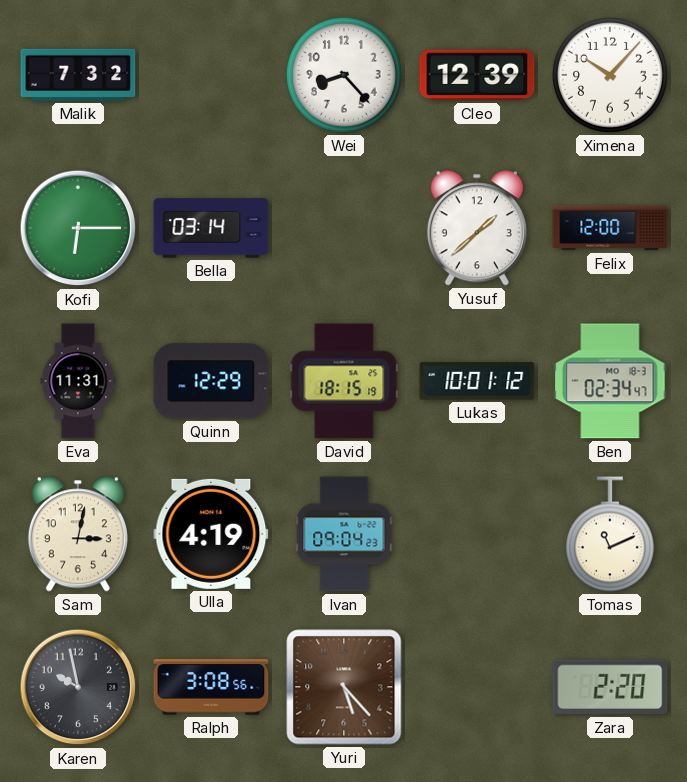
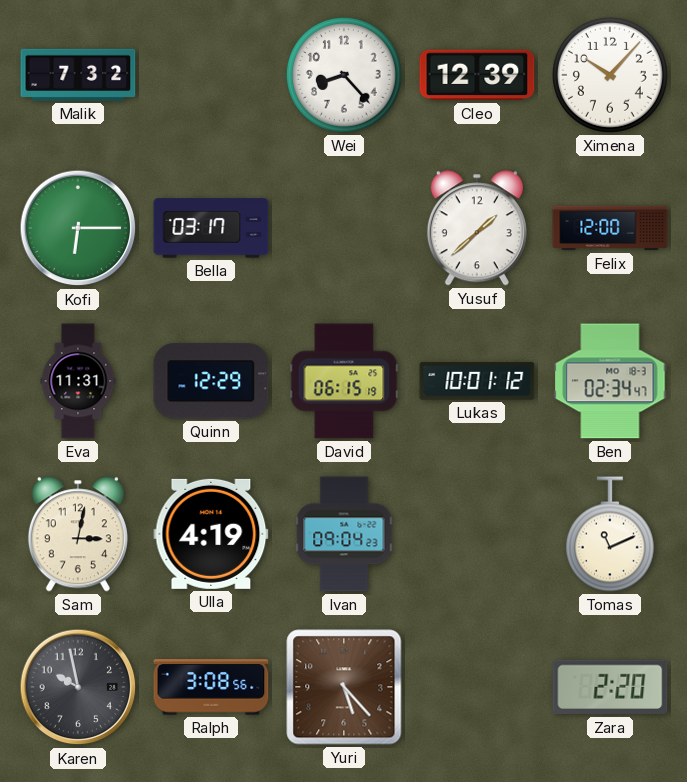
Bella: 03:14 -> 03:17
David: 18:15 -> 06:15
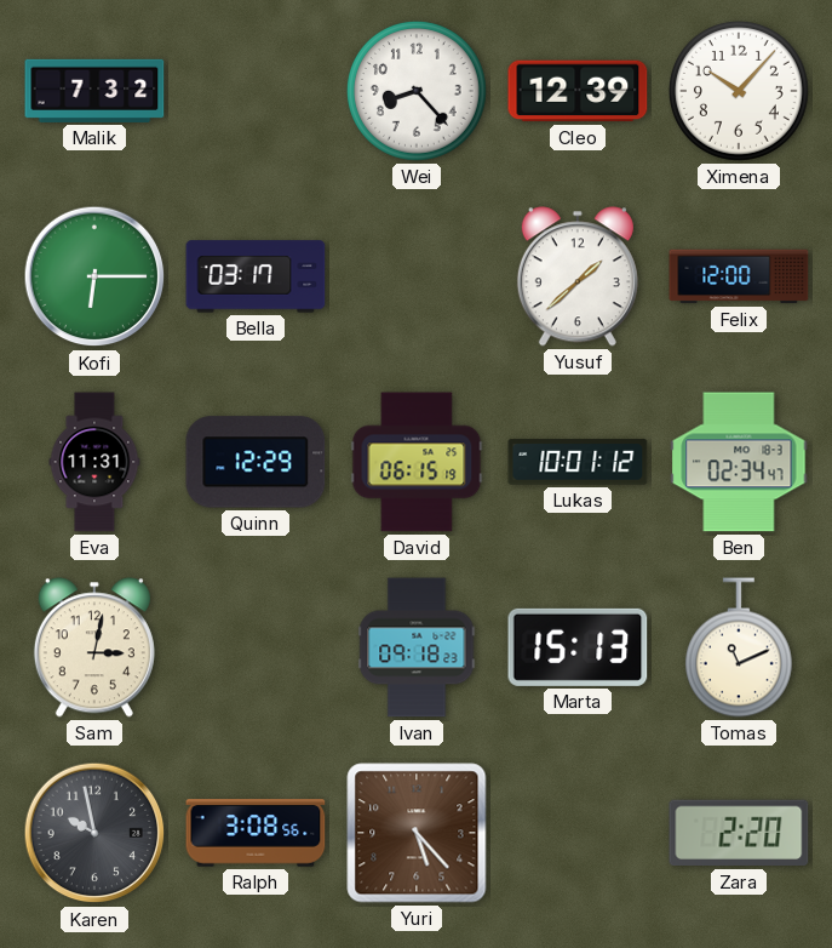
Ulla: 4:19 -> none
Ivan: 09:04 -> 09:18
Marta: none -> 15:13
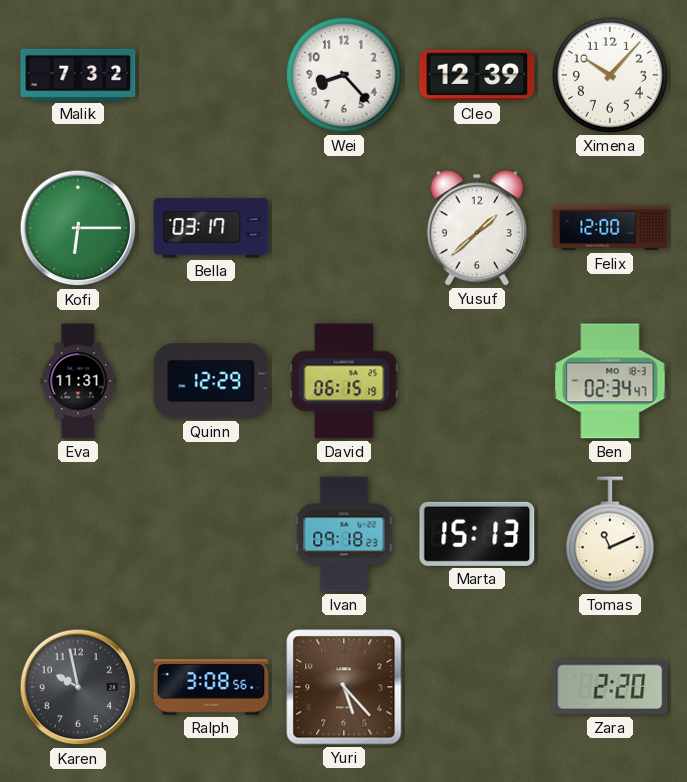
Lukas: 10:01 -> none
Sam: 3:02 -> none
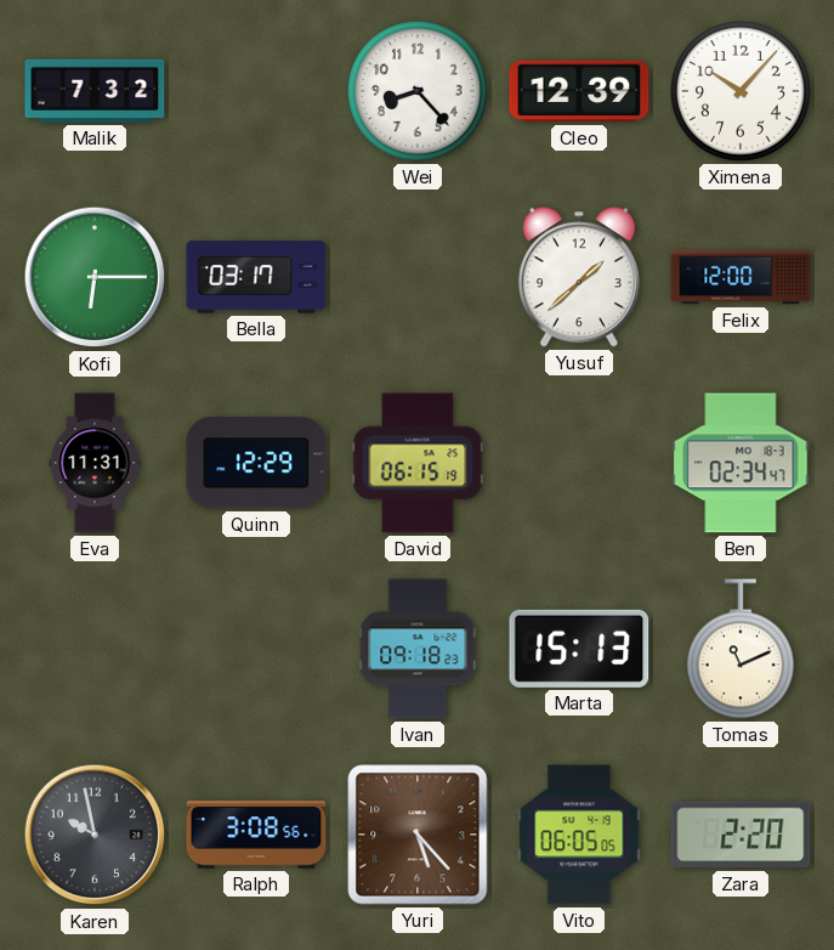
Vito: none -> 06:05
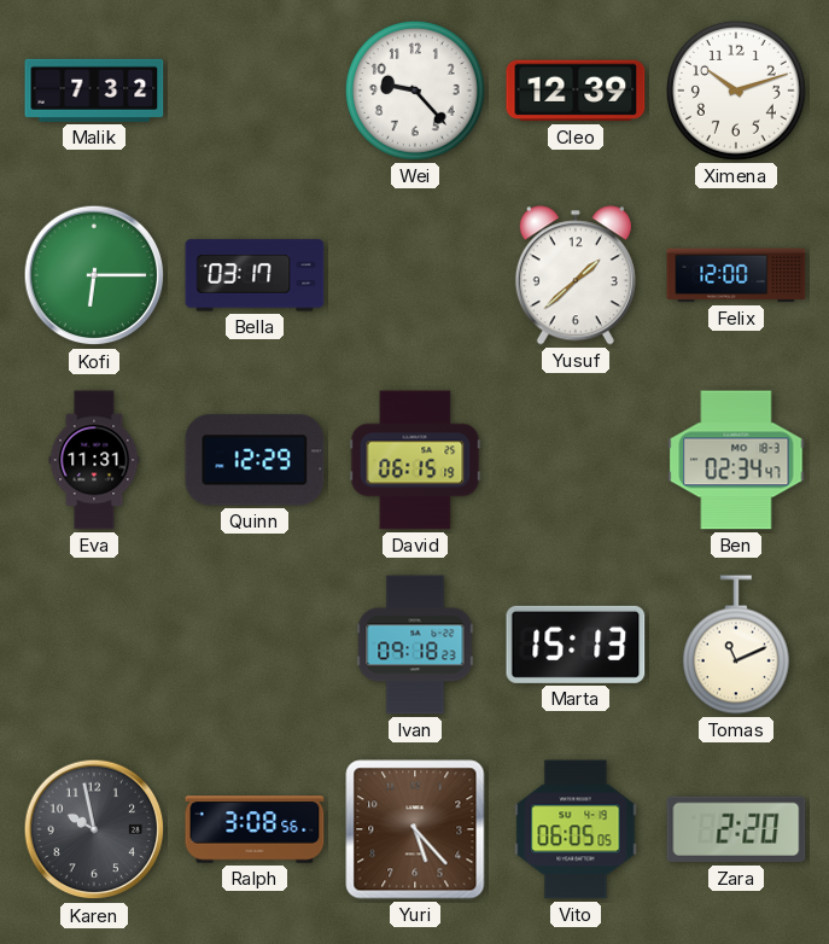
Wei: 8:23 -> 9:23
Ximena: 10:07 -> 10:12
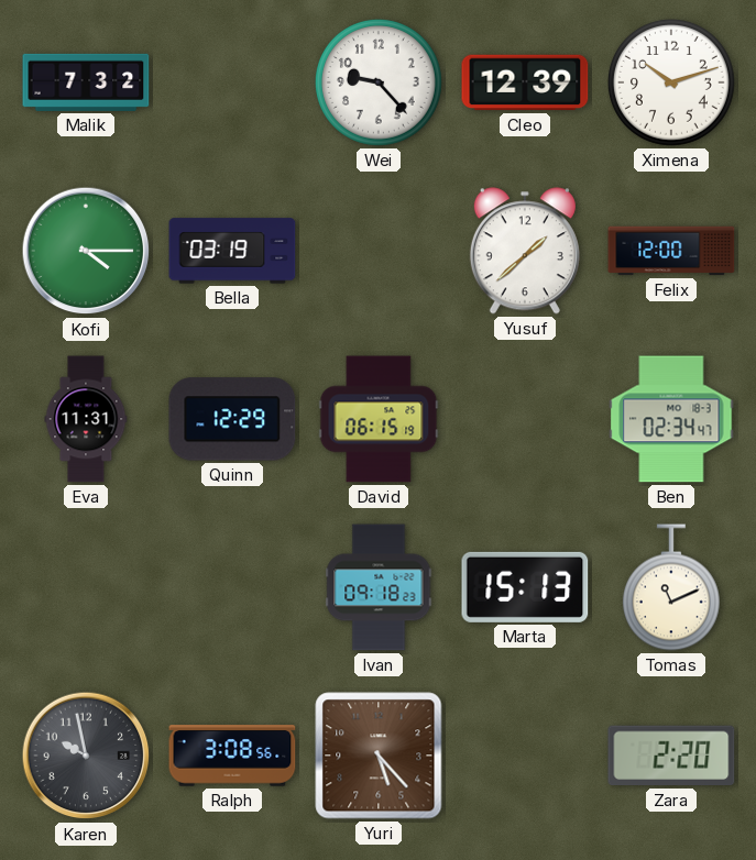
Kofi: 6:15 -> 4:15
Bella: 03:17 -> 03:19
Vito: 06:05 -> none
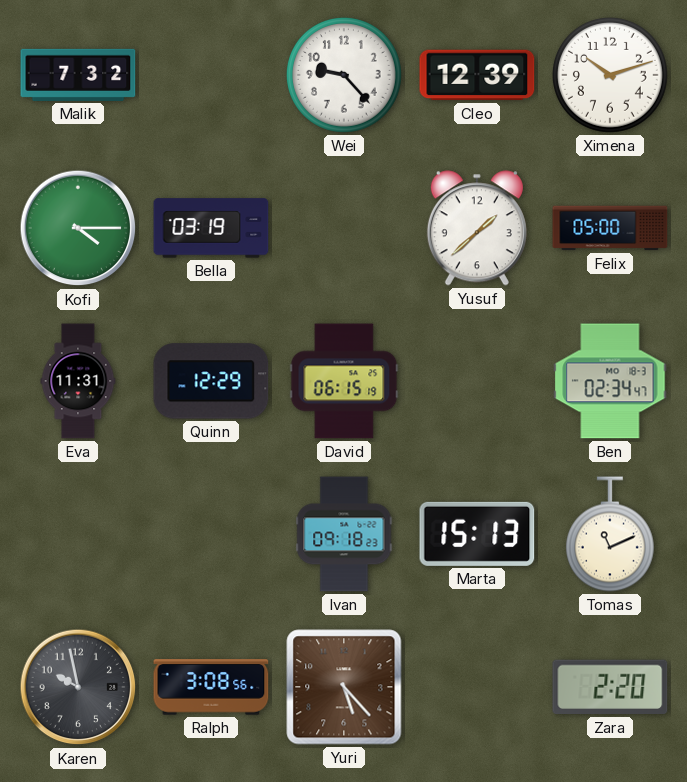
Felix: 12:00 -> 05:00
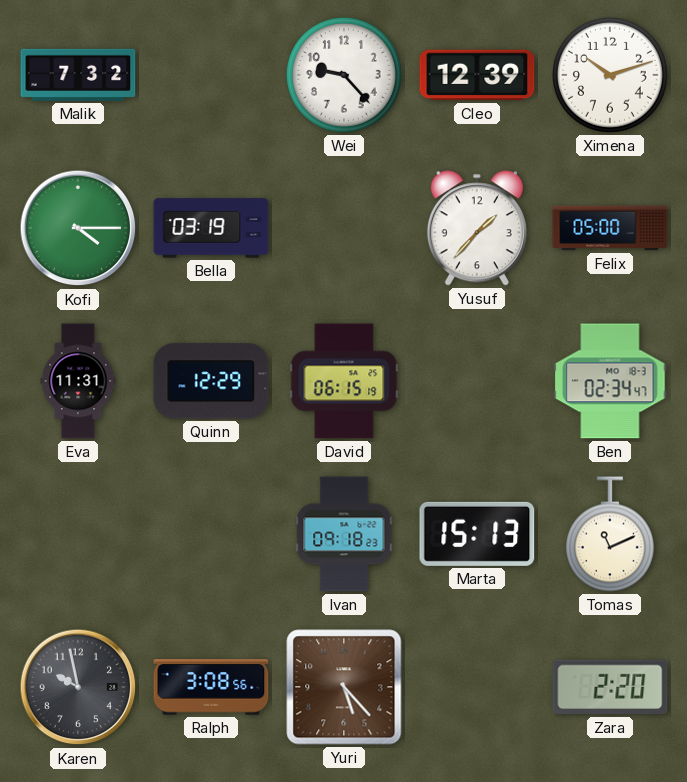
Yusuf: 1:38 -> 1:37
